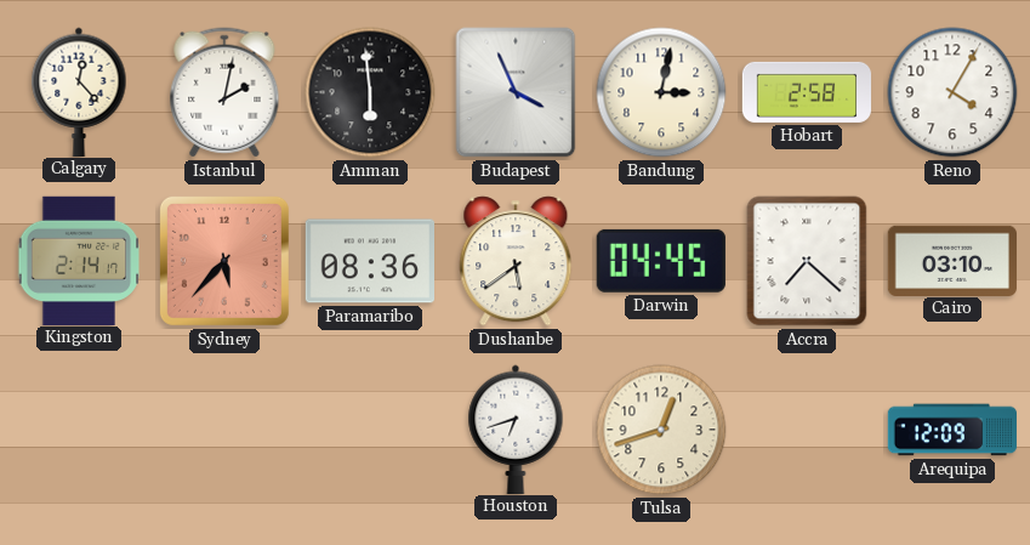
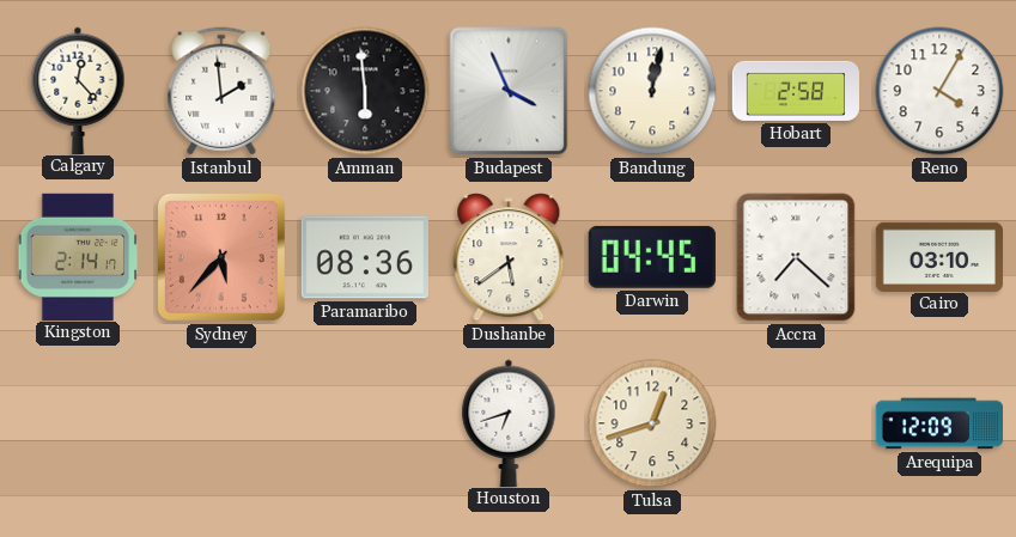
Istanbul: 2:02 -> 1:59
Bandung: 3:02 -> 12:02
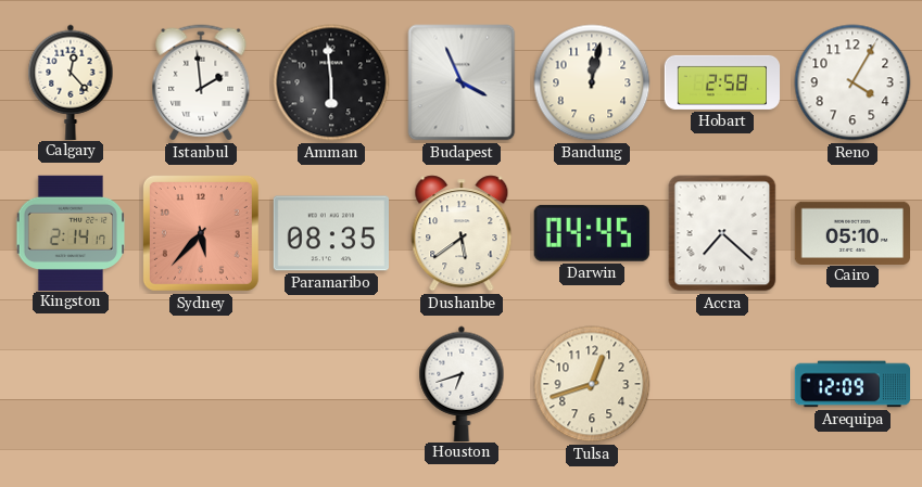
Paramaribo: 08:36 -> 08:35
Cairo: 03:10 -> 05:10
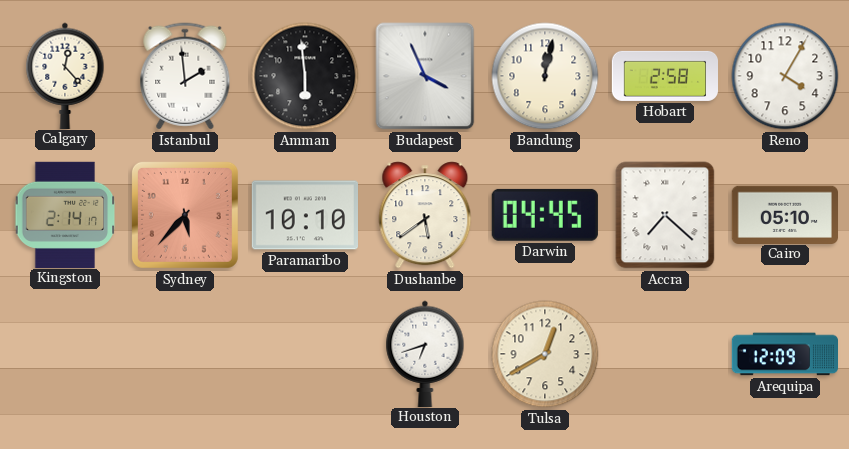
Paramaribo: 08:35 -> 10:10
Tulsa: 12:42 -> 12:40
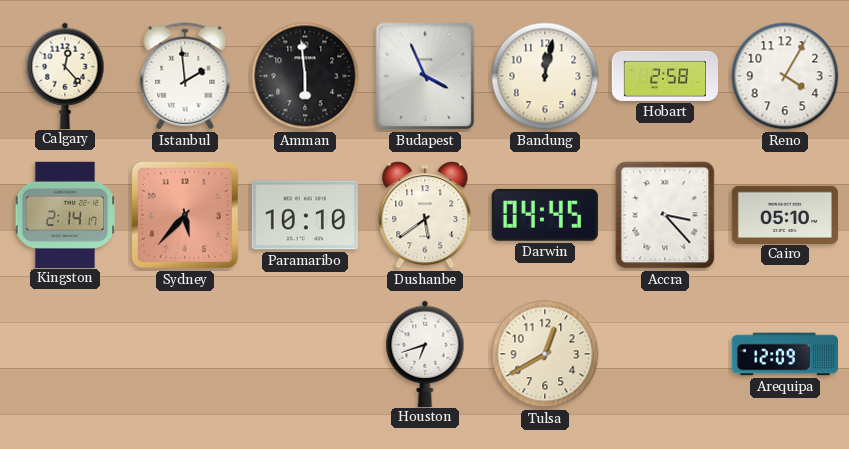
Accra: 7:22 -> 3:23
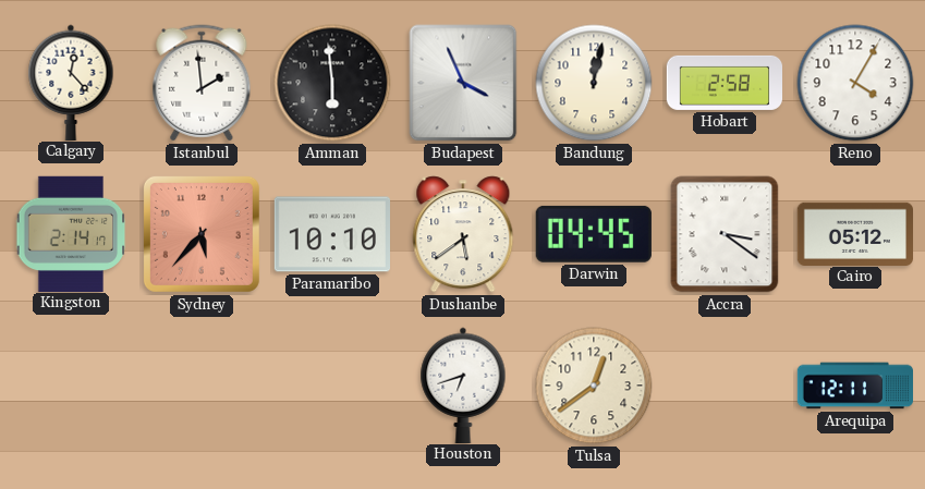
Accra: 3:23 -> 3:21
Cairo: 05:10 -> 05:12
Tulsa: 12:40 -> 12:39
Arequipa: 12:09 -> 12:11
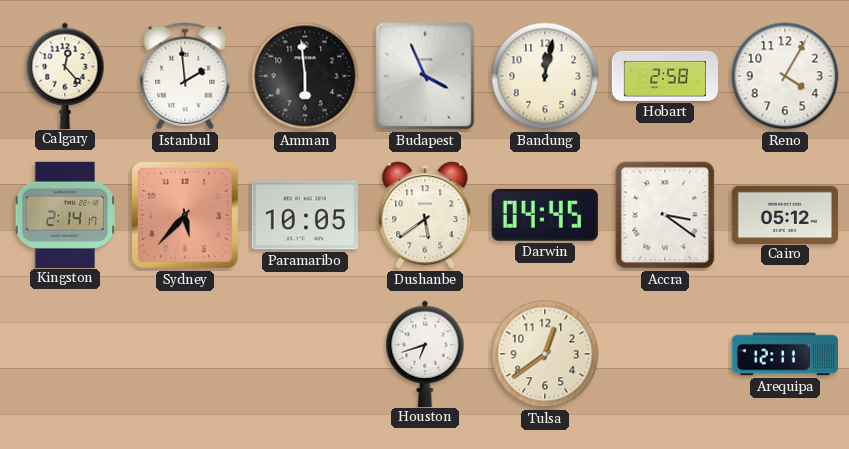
Paramaribo: 10:10 -> 10:05
